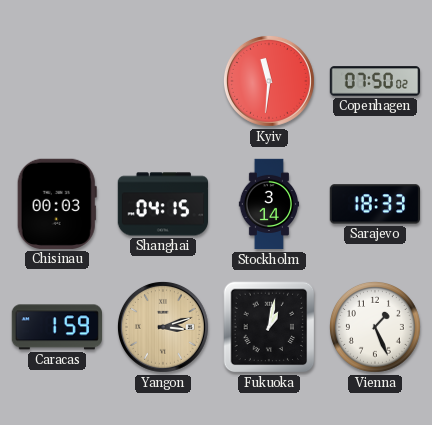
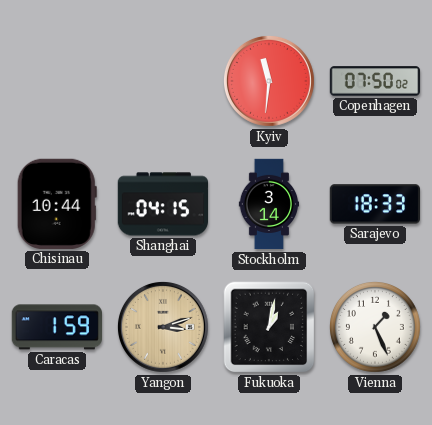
Chisinau: 00:03 -> 10:44
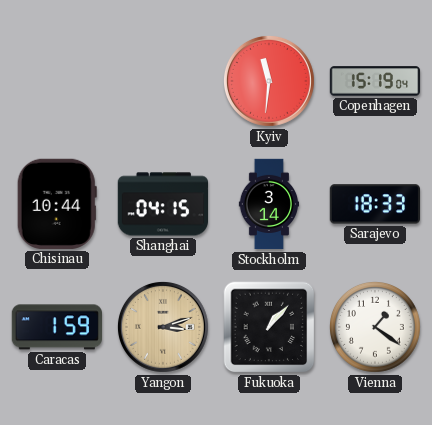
Copenhagen: 07:50 -> 15:19
Fukuoka: 1:02 -> 1:07
Vienna: 1:26 -> 1:21
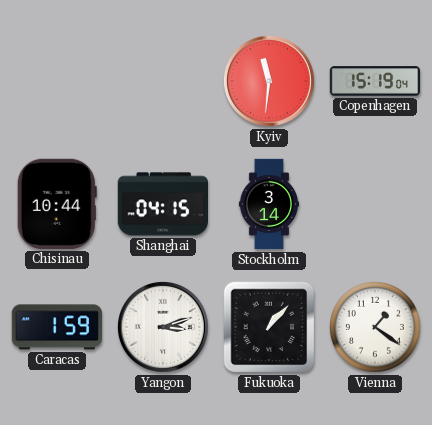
Sarajevo: 18:33 -> none
Yangon dial: champagne -> white
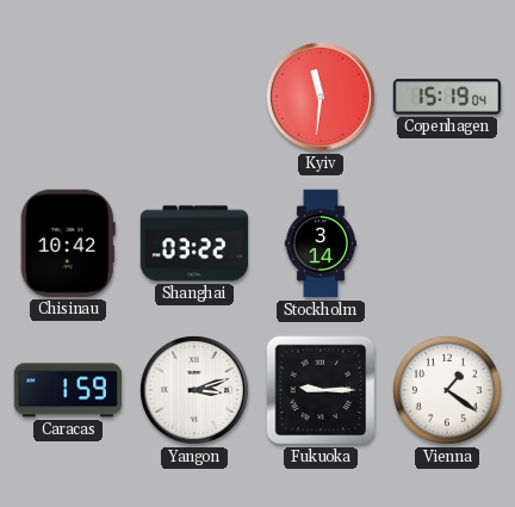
Chisinau: 10:44 -> 10:42
Shanghai: 04:15 -> 03:22
Fukuoka: 1:07 -> 9:15
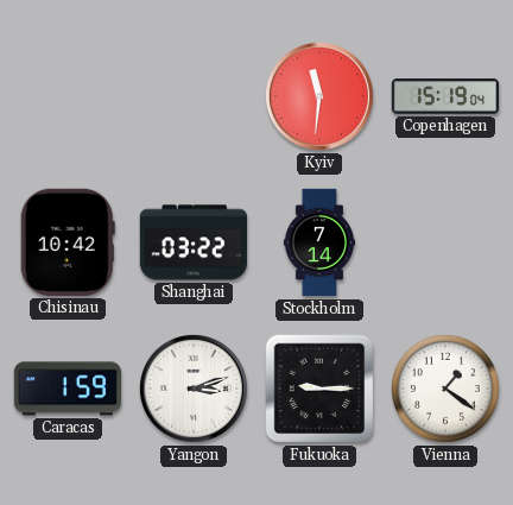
Stockholm: 3:14 -> 7:14
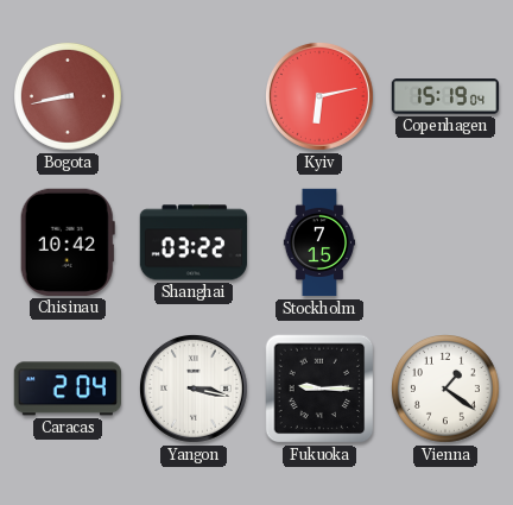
Bogota: none -> 8:43
Kyiv: 11:31 -> 6:13
Stockholm: 7:14 -> 7:15
Caracas: 1:59 -> 2:04
Yangon: 3:12 -> 3:17
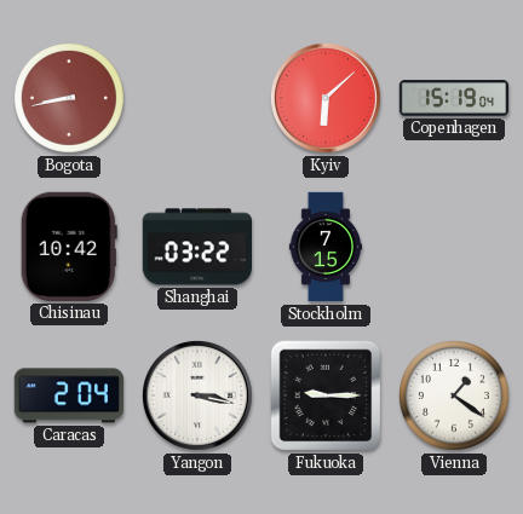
Kyiv: 6:13 -> 6:08
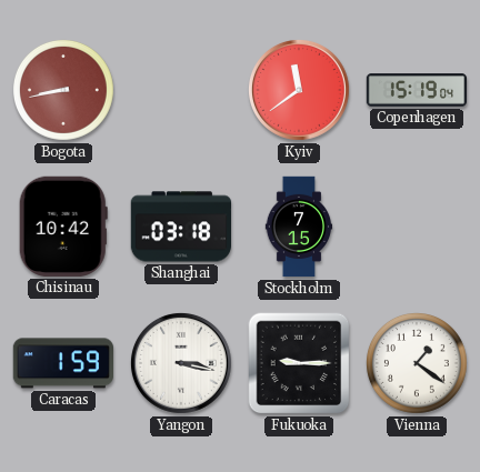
Kyiv: 6:08 -> 11:39
Shanghai: 03:22 -> 03:18
Caracas: 2:04 -> 1:59
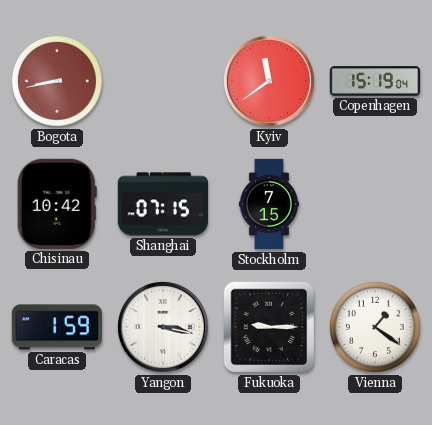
Shanghai: 03:18 -> 07:15
